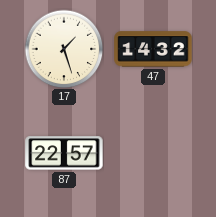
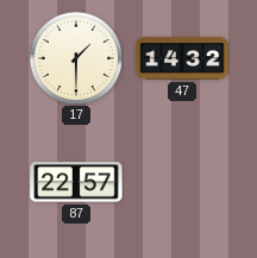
17: 1:27 -> 1:30
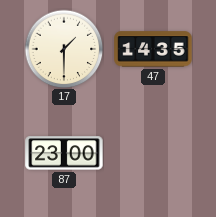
47: 14:32 -> 14:35
87: 22:57 -> 23:00
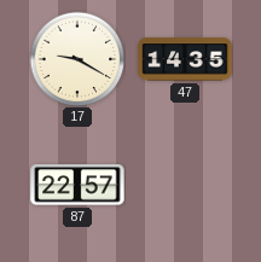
17: 1:30 -> 9:20
87: 23:00 -> 22:57
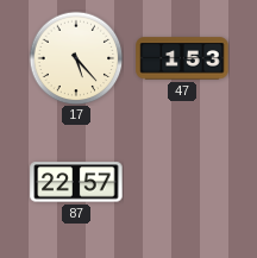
17: 9:20 -> 5:23
47: 14:35 -> 1:53
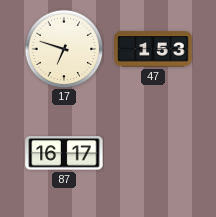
17: 5:23 -> 6:48
87: 22:57 -> 16:17
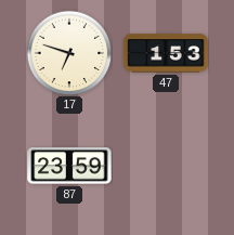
87: 16:17 -> 23:59
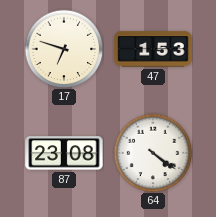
87: 23:59 -> 23:08
64: none -> 4:21
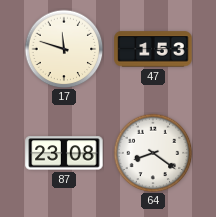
17: 6:48 -> 11:48
64: 4:21 -> 8:21
